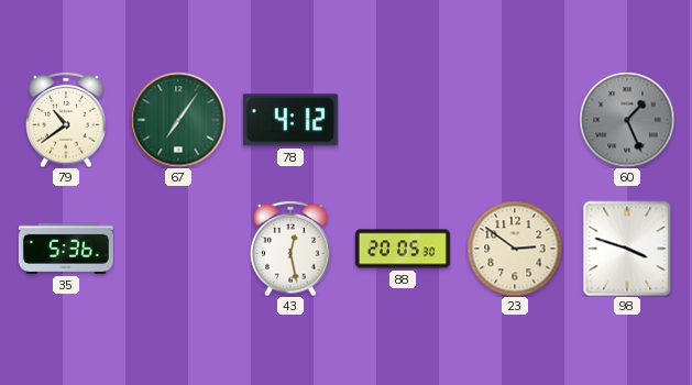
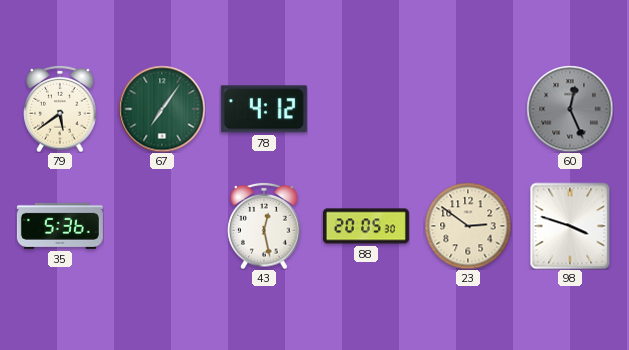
79: 10:39 -> 5:39
60: 1:26 -> 12:26
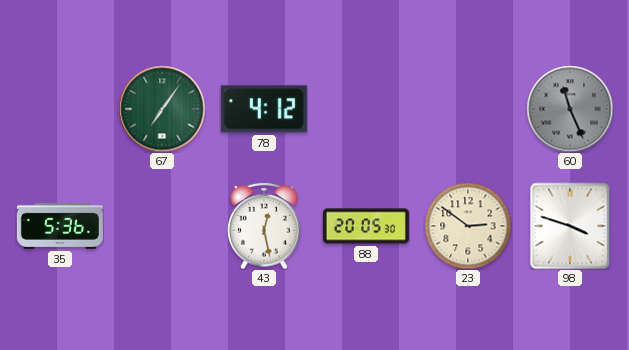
79: 5:39 -> none
60: 12:26 -> 11:26
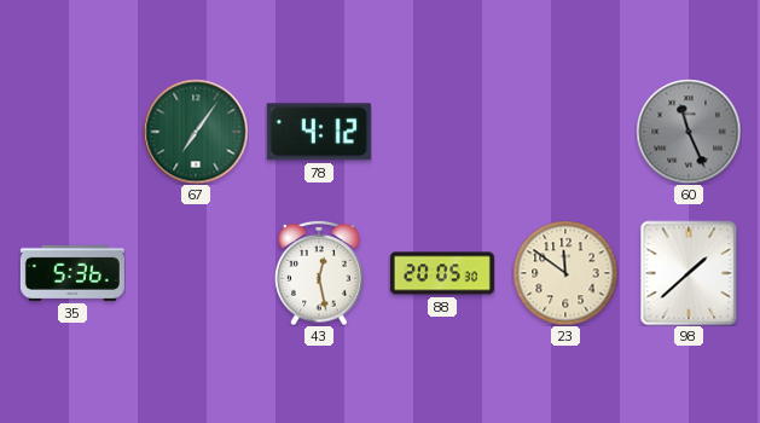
23: 2:51 -> 11:51
98: 3:48 -> 1:38
